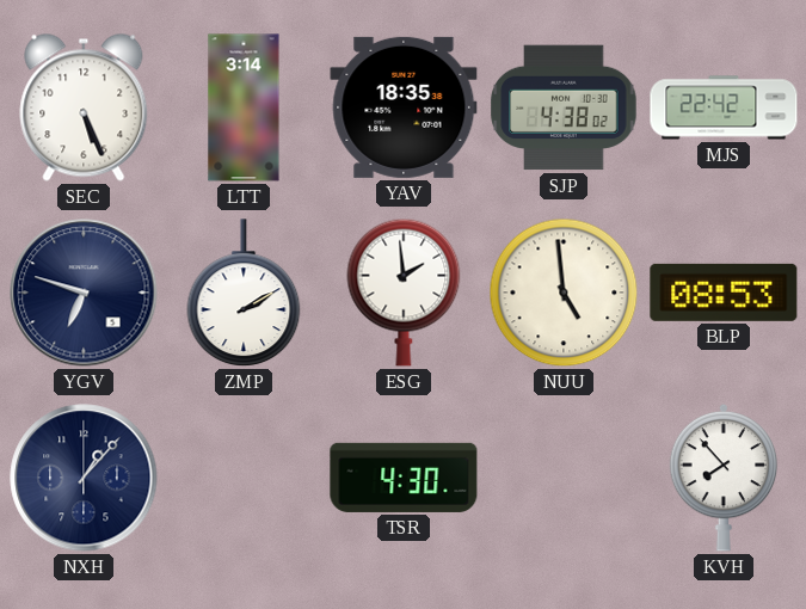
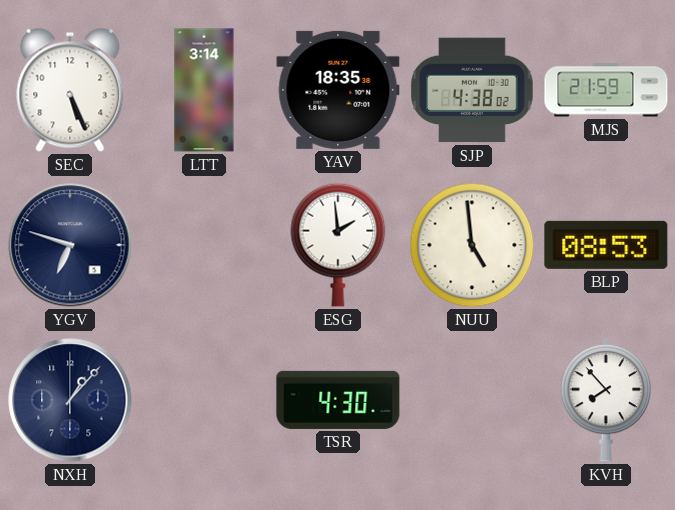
MJS: 22:42 -> 21:59
ZMP: 2:10 -> none
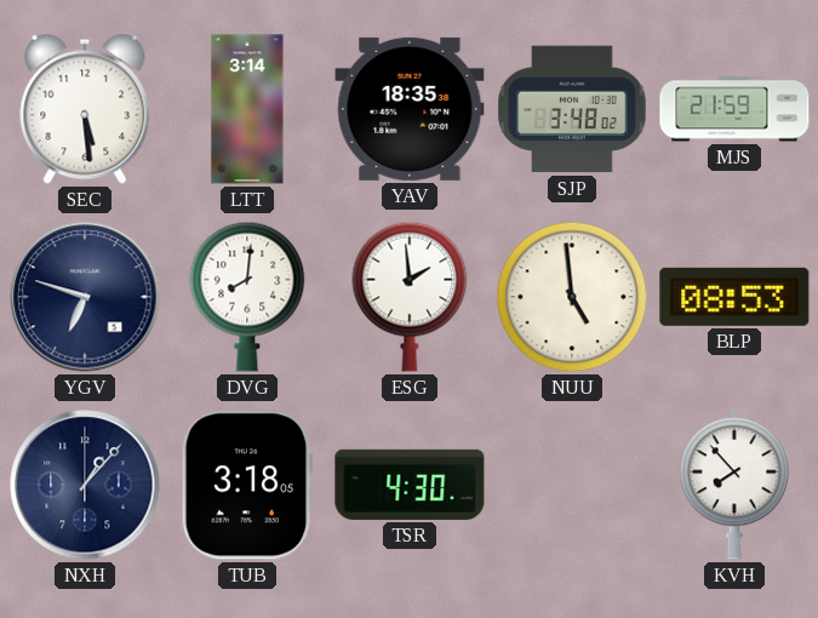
SEC: 5:26 -> 5:29
SJP: 4:38 -> 3:48
DVG: none -> 8:01
TUB: none -> 3:18
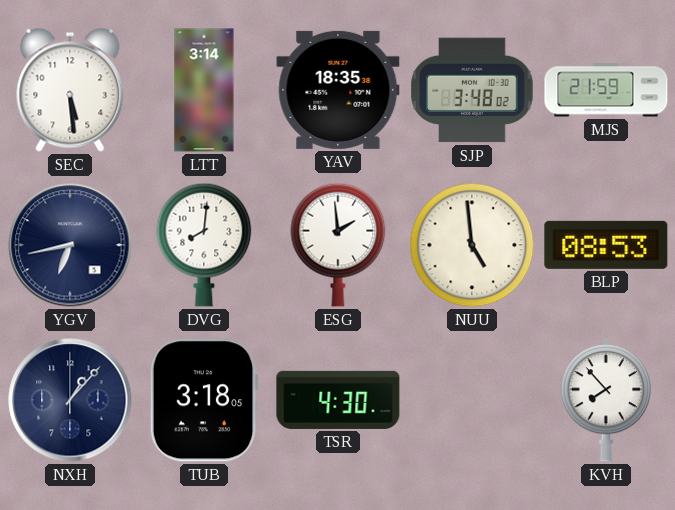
YGV: 6:48 -> 6:43
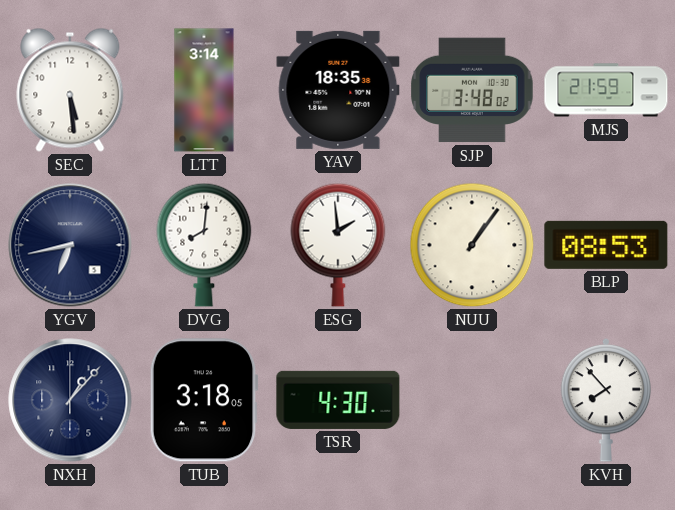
NUU: 4:59 -> 1:06
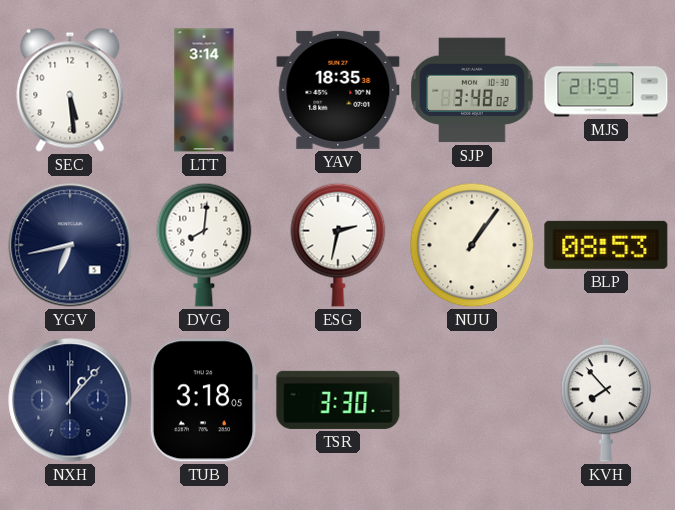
ESG: 1:59 -> 2:32
TSR: 4:30 -> 3:30
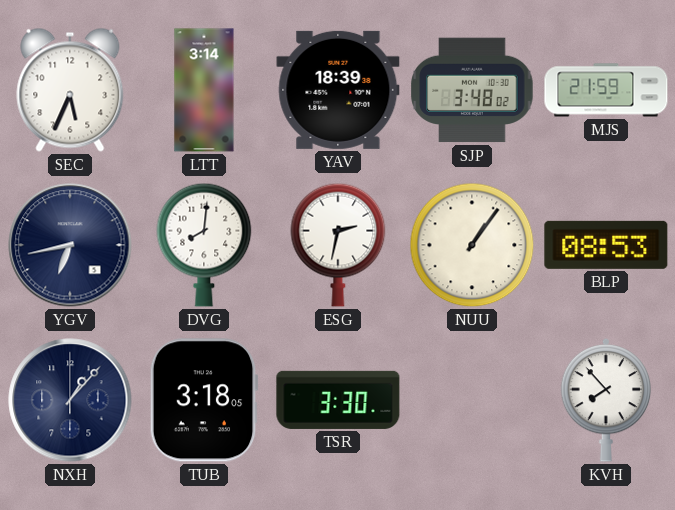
SEC: 5:29 -> 5:34
YAV: 18:35 -> 18:39
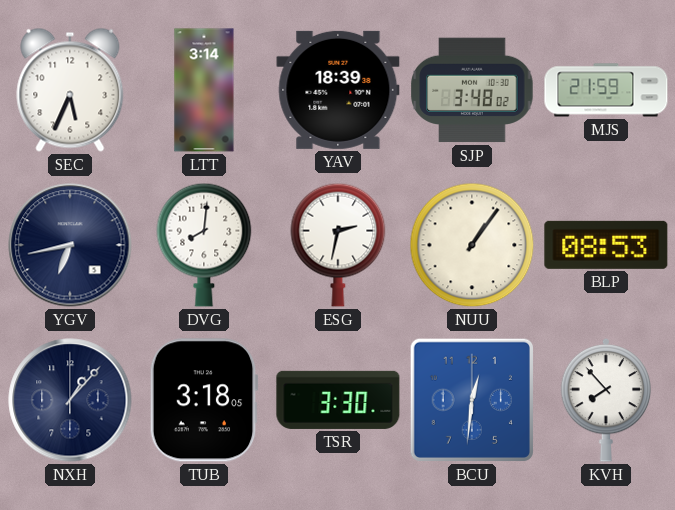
BCU: none -> 12:31
